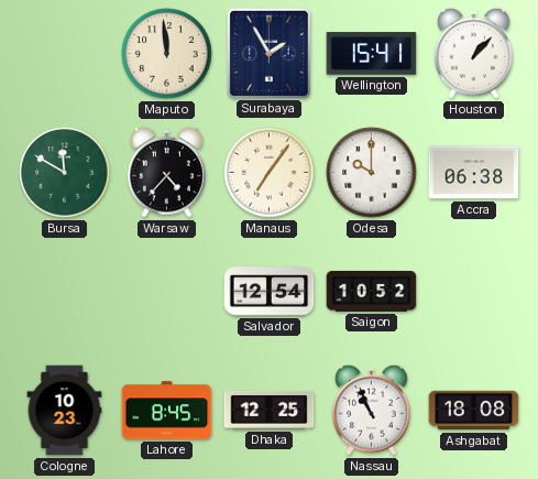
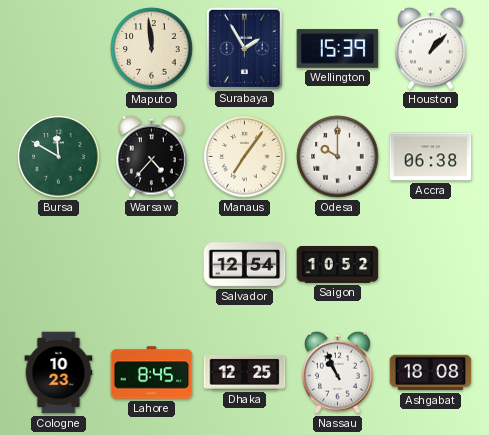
Wellington: 15:41 -> 15:39
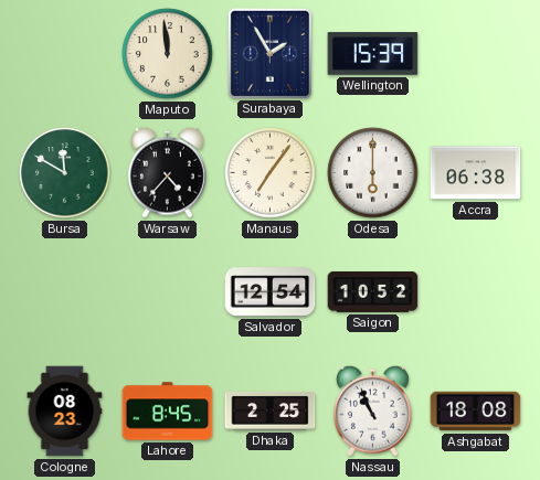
Houston: 1:07 -> none
Odesa: 10:00 -> 6:00
Cologne: 10:23 -> 08:23
Dhaka: 12:25 -> 2:25
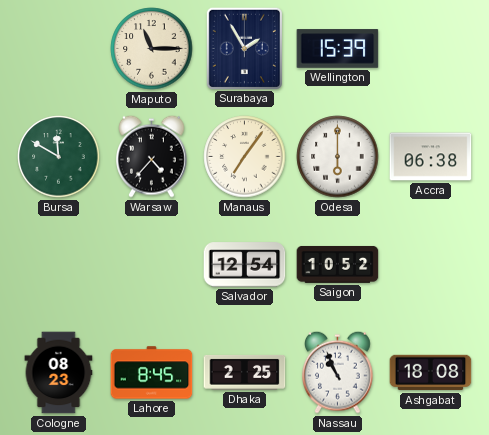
Maputo: 11:59 -> 11:15
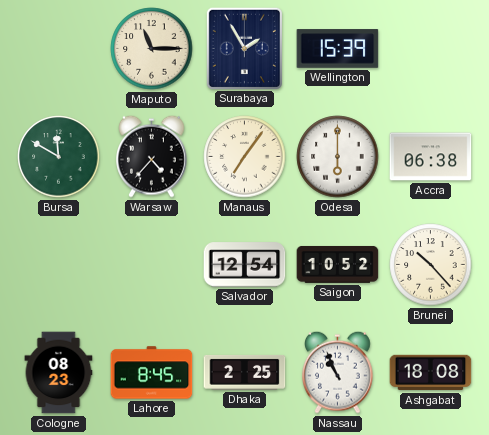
Brunei: none -> 10:23
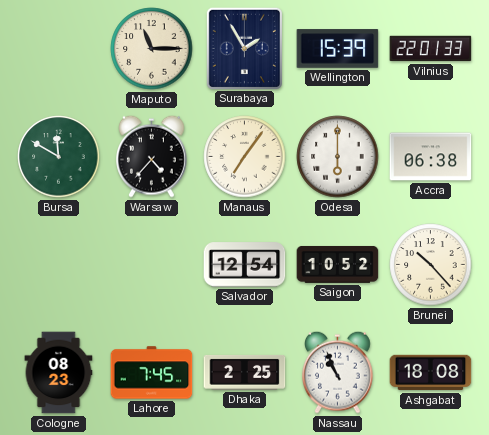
Vilnius: none -> 22:01
Lahore: 8:45 -> 7:45
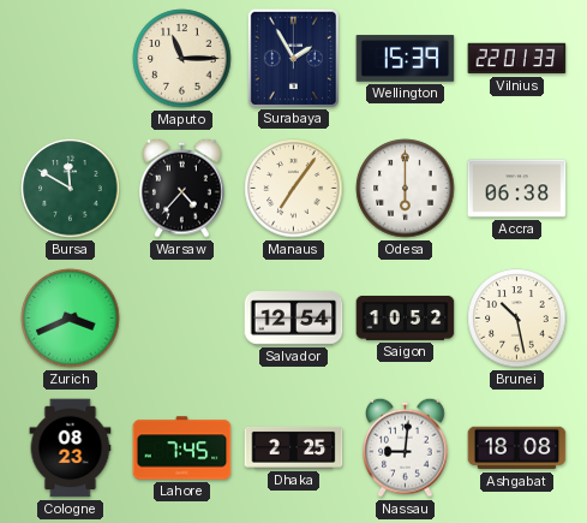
Zurich: none -> 3:41
Brunei: 10:23 -> 10:28
Nassau: 10:56 -> 9:01
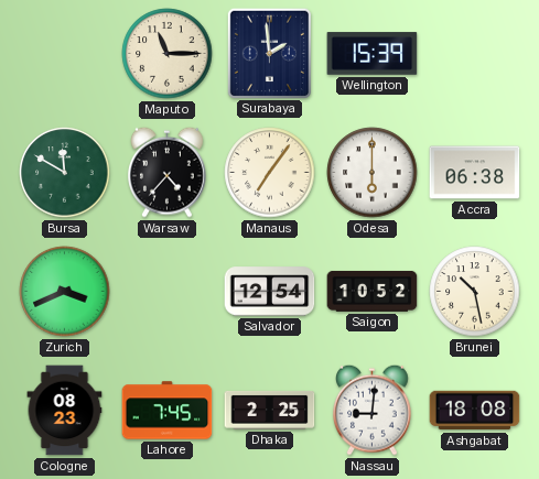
Surabaya: 1:55 -> 1:59
Vilnius: 22:01 -> none
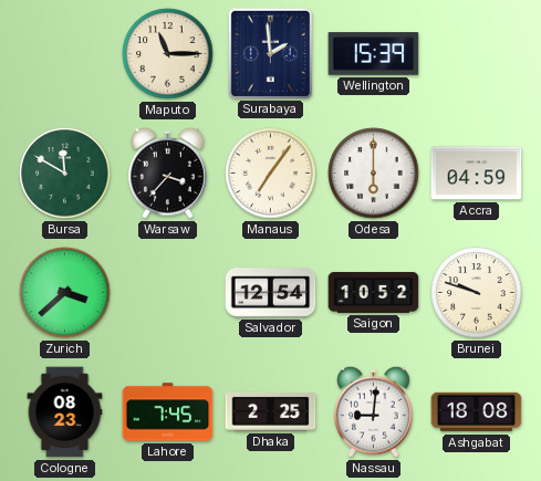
Warsaw: 4:37 -> 3:37
Accra: 06:38 -> 04:59
Zurich: 3:41 -> 3:38
Brunei: 10:28 -> 9:48
